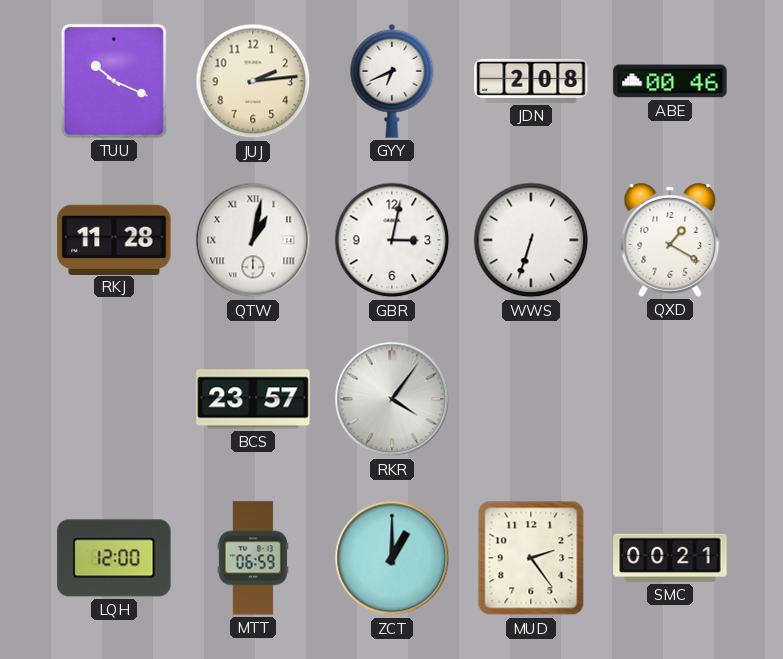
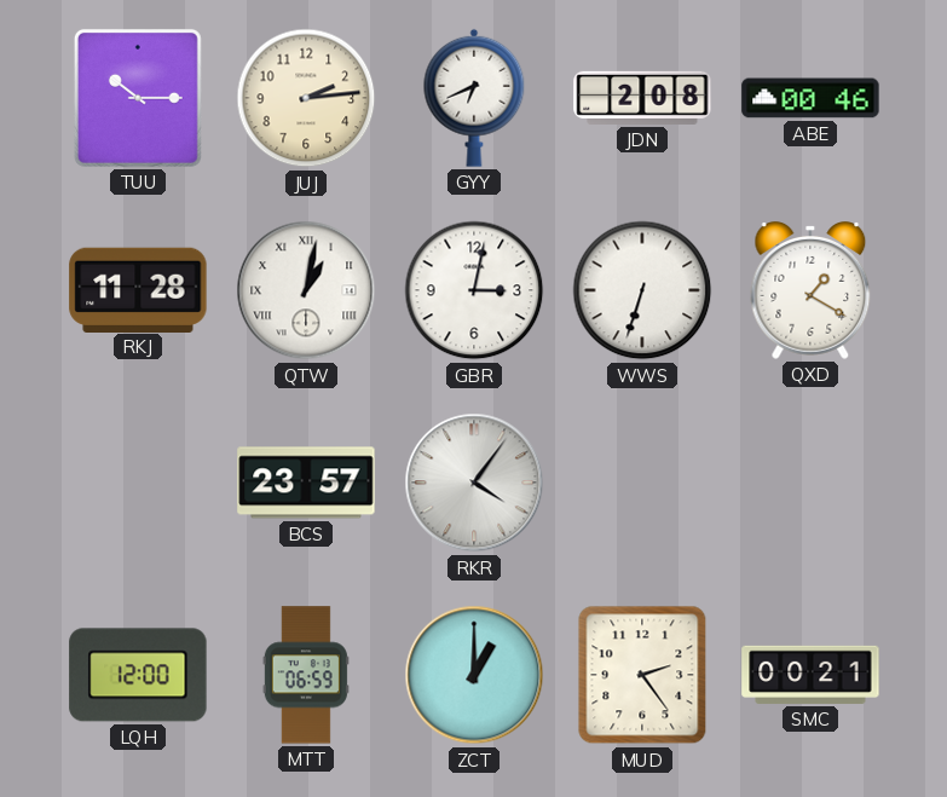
TUU: 10:19 -> 10:15
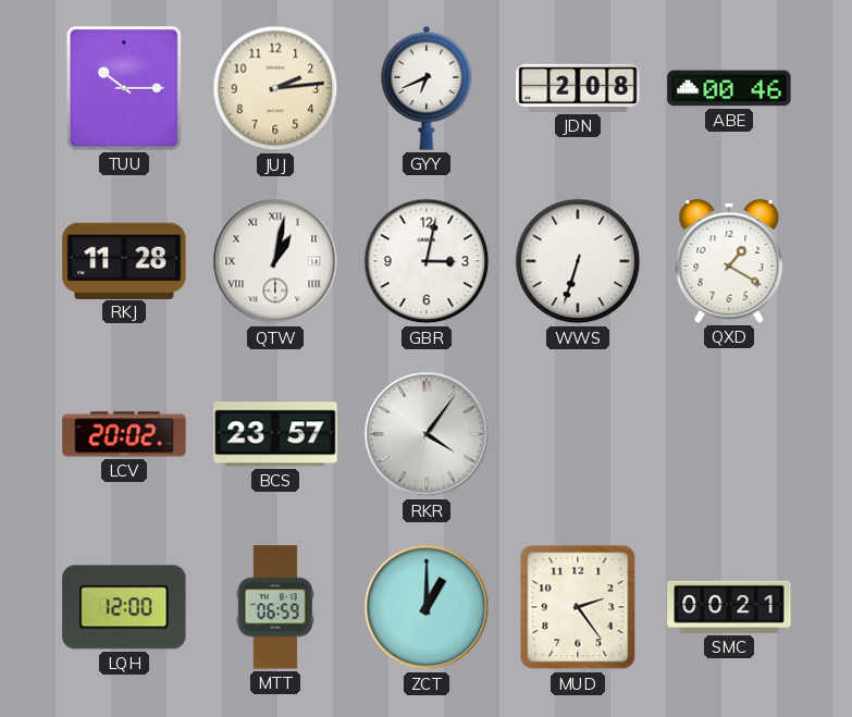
LCV: none -> 20:02
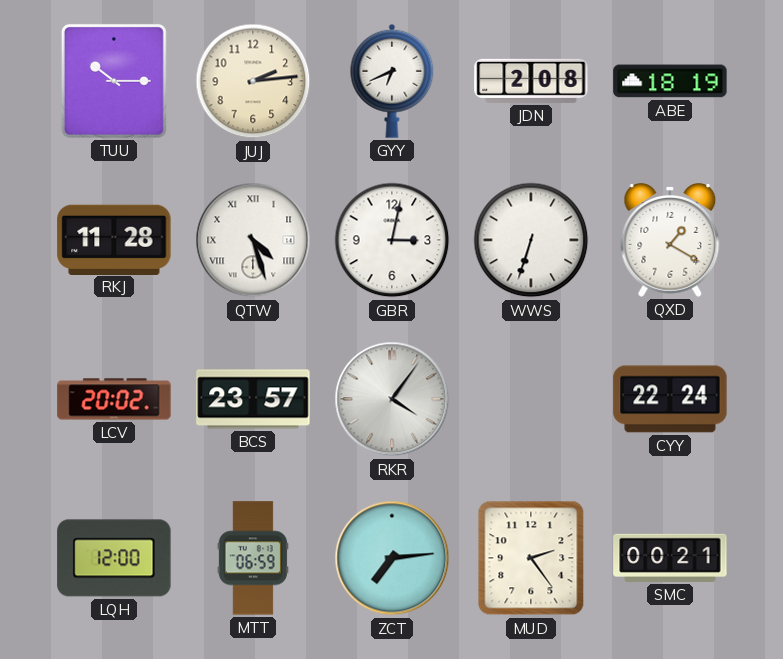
ABE: 00:46 -> 18:19
QTW: 1:02 -> 4:27
CYY: none -> 22:24
ZCT: 1:00 -> 7:14
